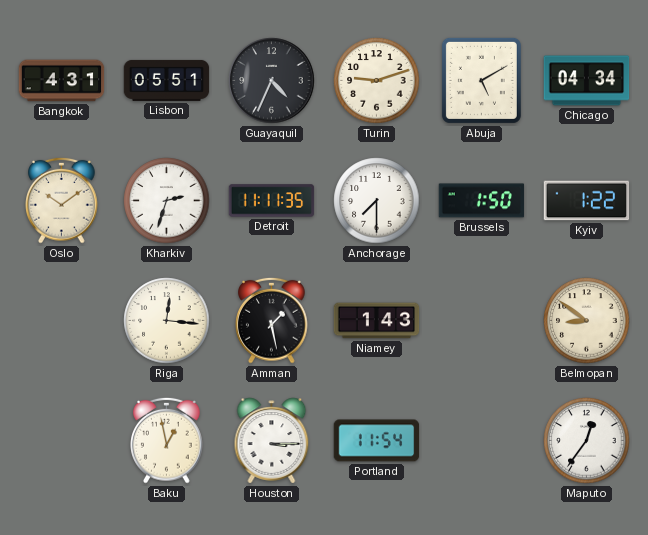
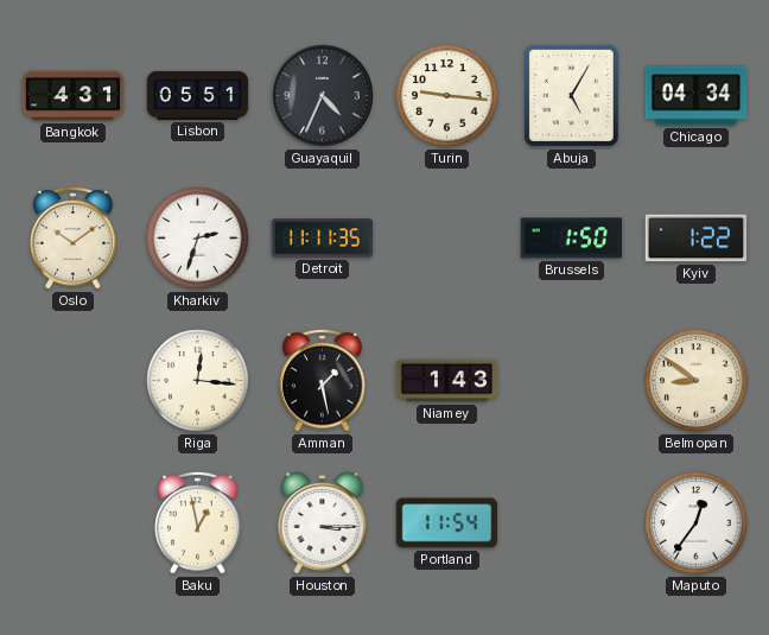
Turin: 9:12 -> 9:16
Abuja: 5:10 -> 5:05
Anchorage: 7:30 -> none
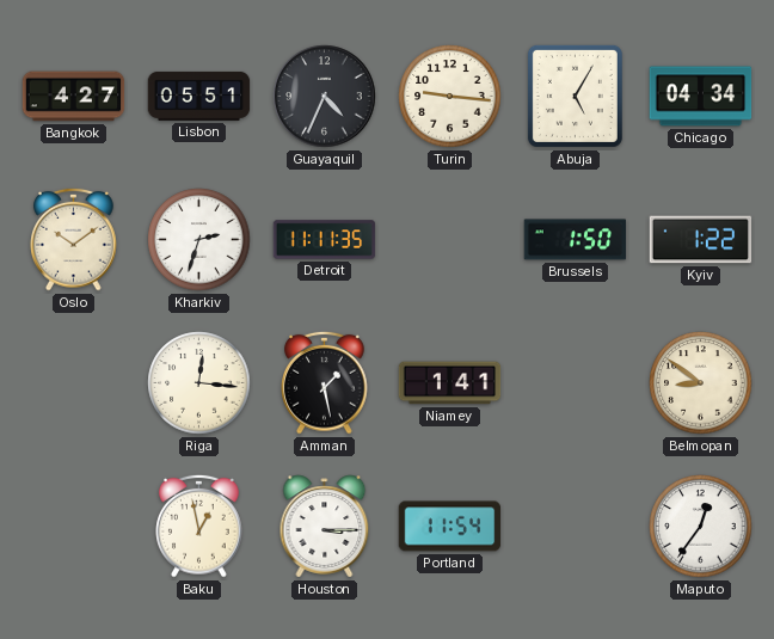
Bangkok: 4:31 -> 4:27
Niamey: 1:43 -> 1:41
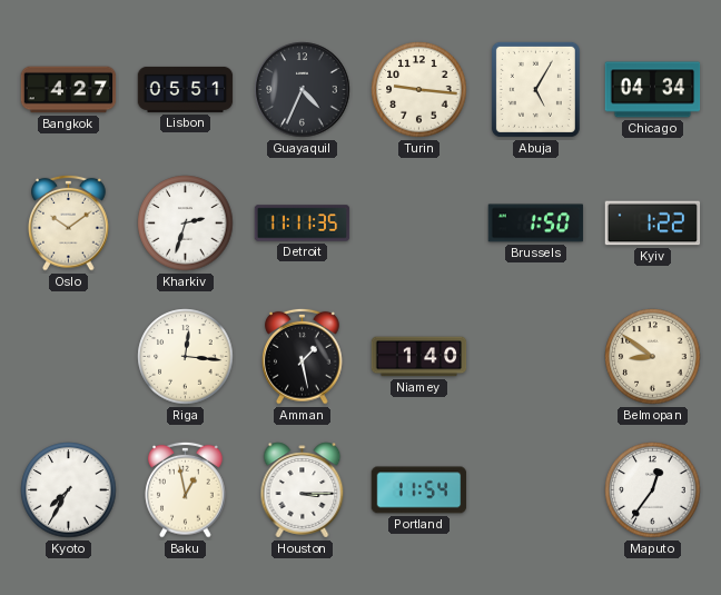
Niamey: 1:41 -> 1:40
Kyoto: none -> 7:35
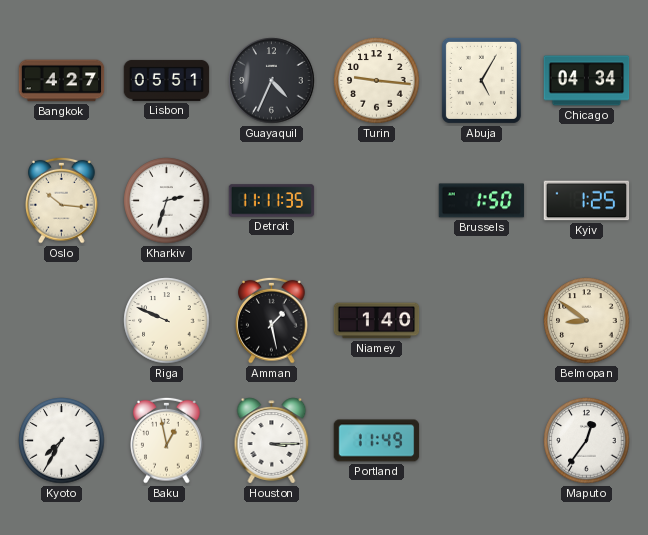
Oslo: 10:09 -> 10:16
Kyiv: 1:22 -> 1:25
Riga: 12:16 -> 9:49
Portland: 11:54 -> 11:49
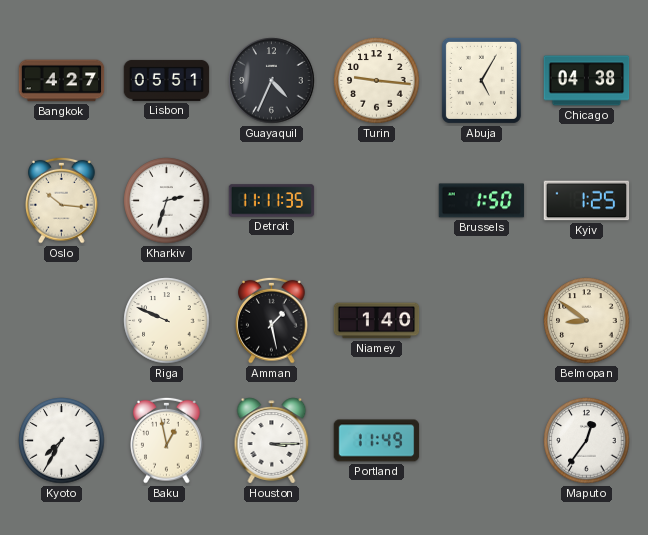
Chicago: 04:34 -> 04:38
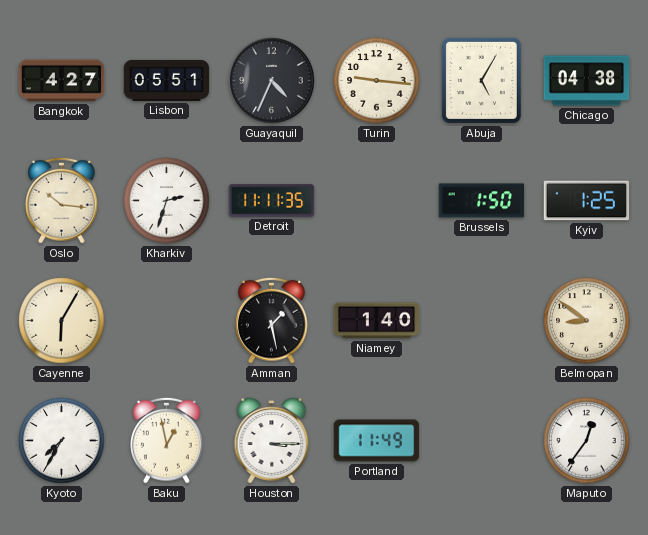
Cayenne: none -> 6:05
Riga: 9:49 -> none
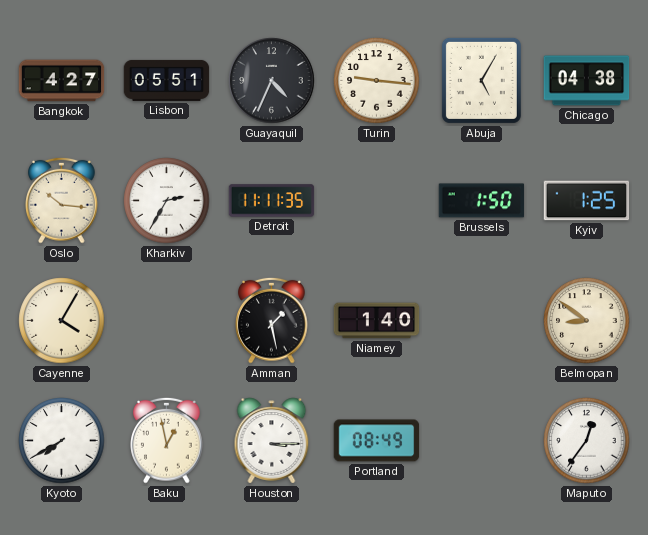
Kharkiv: 2:33 -> 2:35
Cayenne: 6:05 -> 4:05
Kyoto: 7:35 -> 7:40
Portland: 11:49 -> 08:49
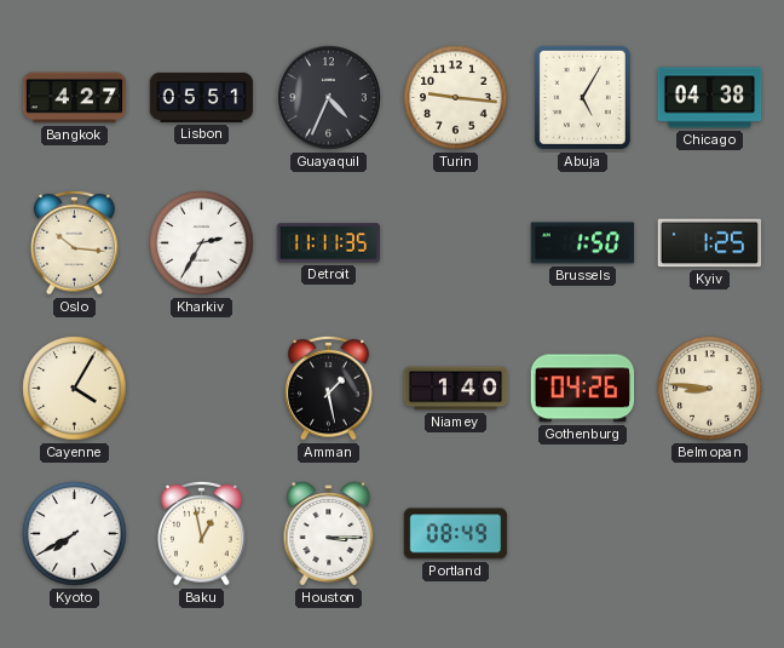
Gothenburg: none -> 04:26
Belmopan: 8:51 -> 8:46
Maputo: 12:36 -> none
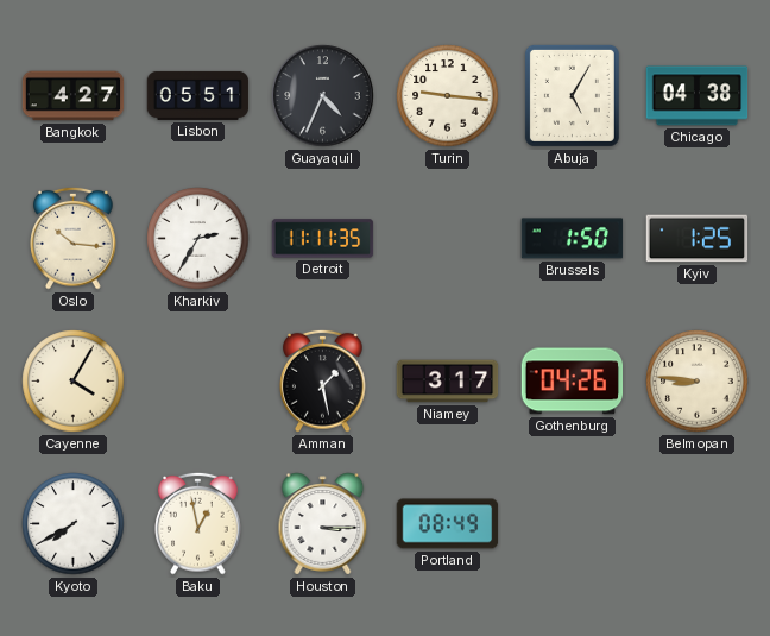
Niamey: 1:40 -> 3:17
